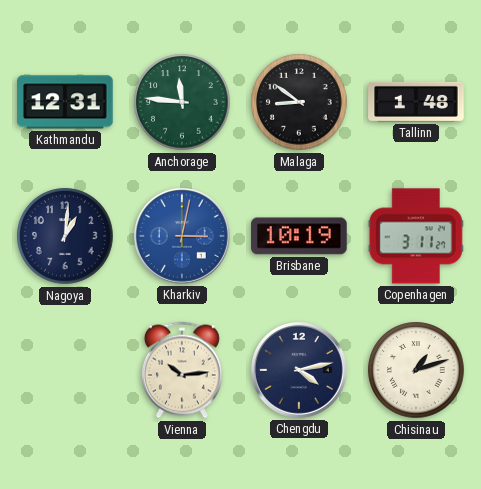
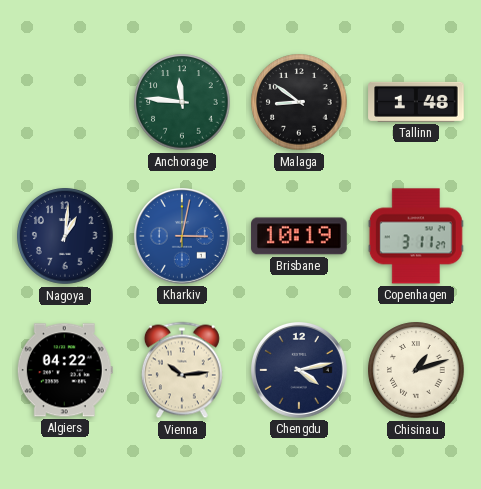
Kathmandu: 12:31 -> none
Algiers: none -> 04:22
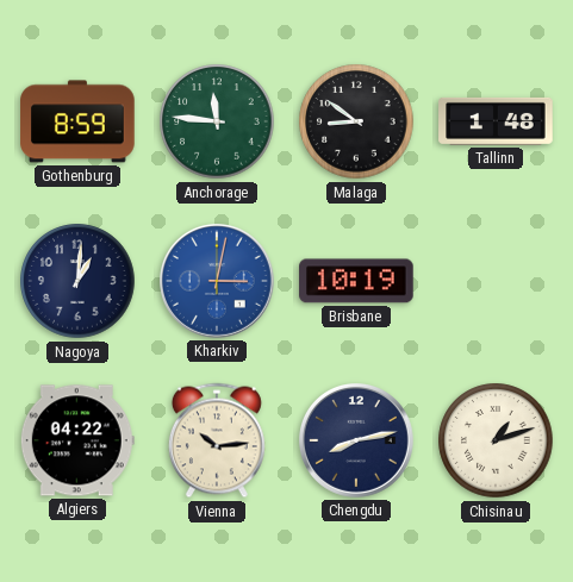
Gothenburg: none -> 8:59
Copenhagen: 3:11 -> none
Chengdu: 4:13 -> 8:13
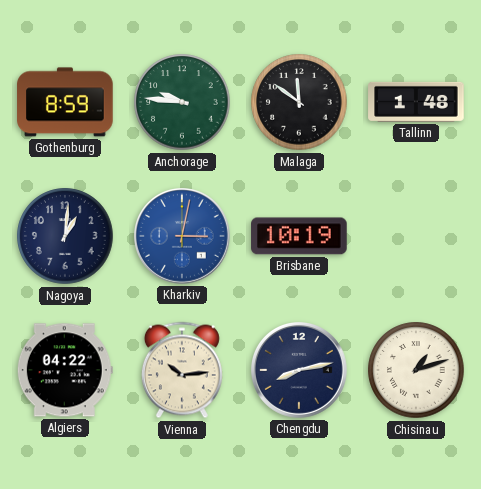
Anchorage: 11:46 -> 9:46
Malaga: 8:51 -> 11:51
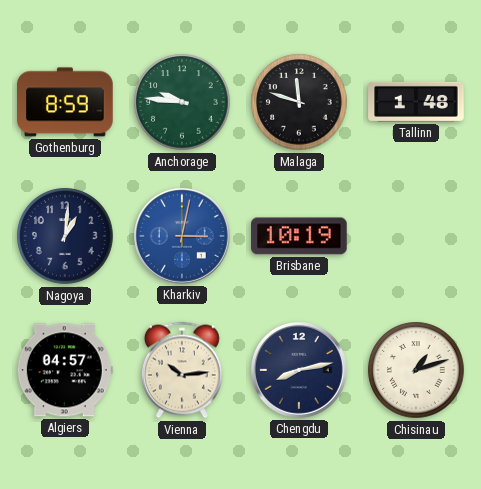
Malaga: 11:51 -> 11:48
Algiers: 04:22 -> 04:57
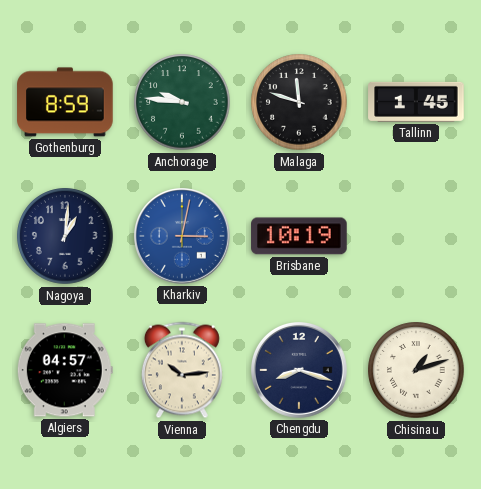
Tallinn: 1:48 -> 1:45
Chengdu: 8:13 -> 8:18
